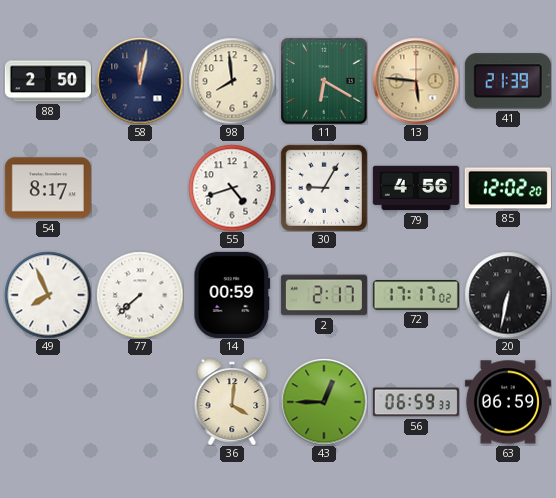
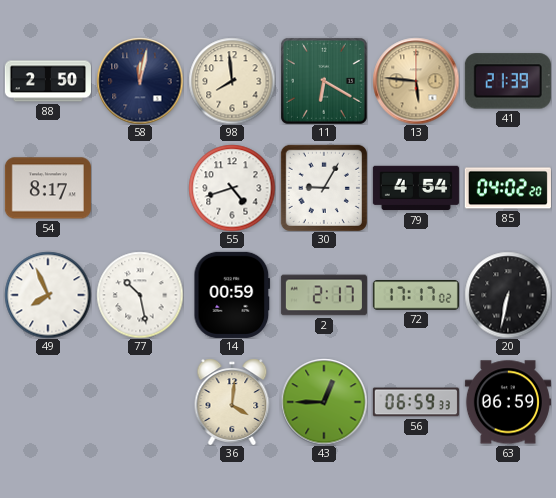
79: 4:56 -> 4:54
85: 12:02 -> 04:02
77: 7:38 -> 10:28
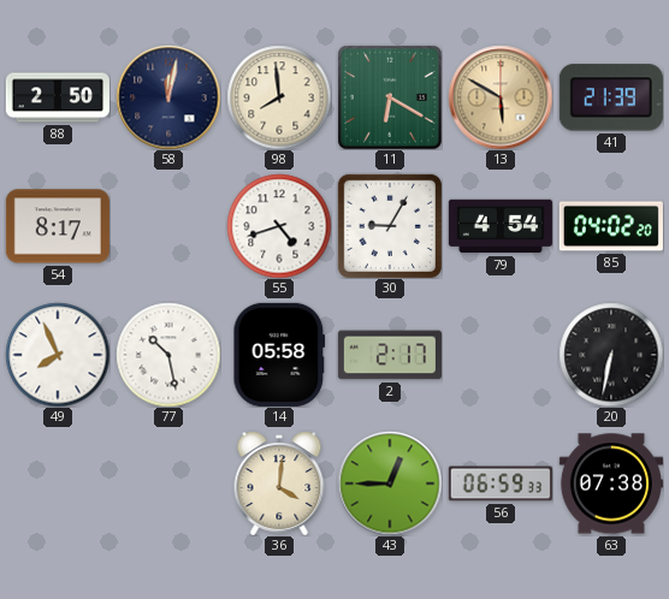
13: 5:46 -> 5:50
14: 00:59 -> 05:58
72: 17:17 -> none
63: 06:59 -> 07:38
